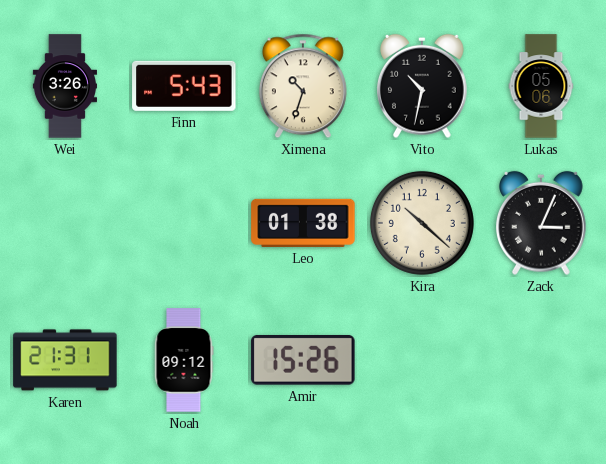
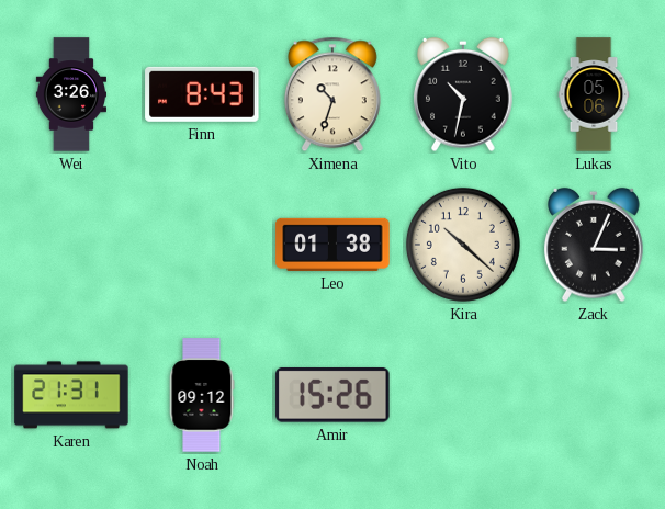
Finn: 5:43 -> 8:43
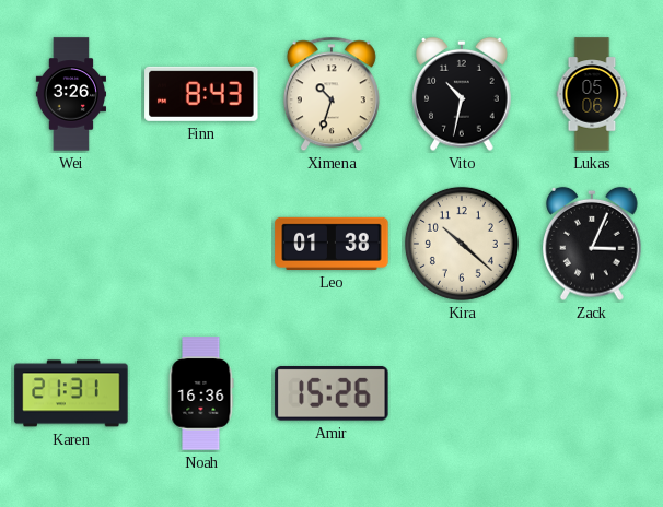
Noah: 09:12 -> 16:36
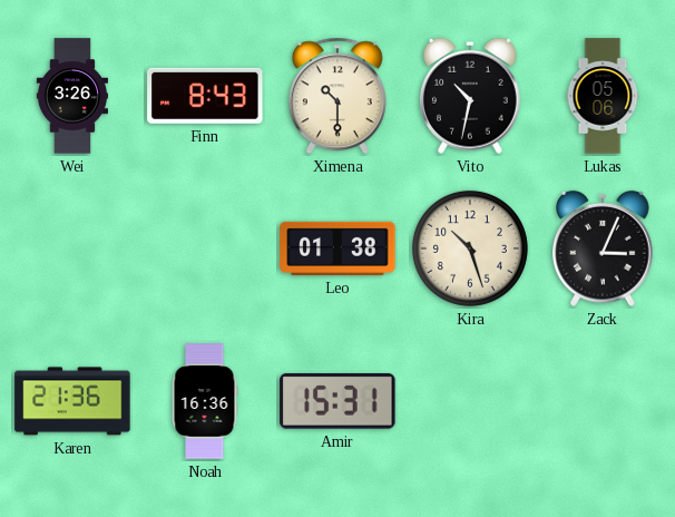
Ximena: 10:33 -> 10:30
Kira: 10:22 -> 10:27
Karen: 21:31 -> 21:36
Amir: 15:26 -> 15:31
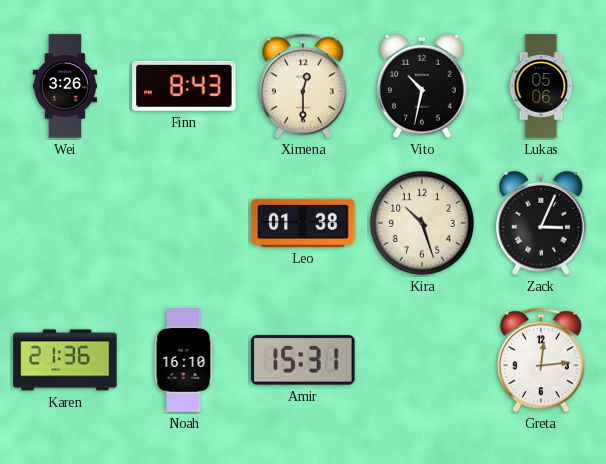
Ximena: 10:30 -> 12:30
Noah: 16:36 -> 16:10
Greta: none -> 12:14
